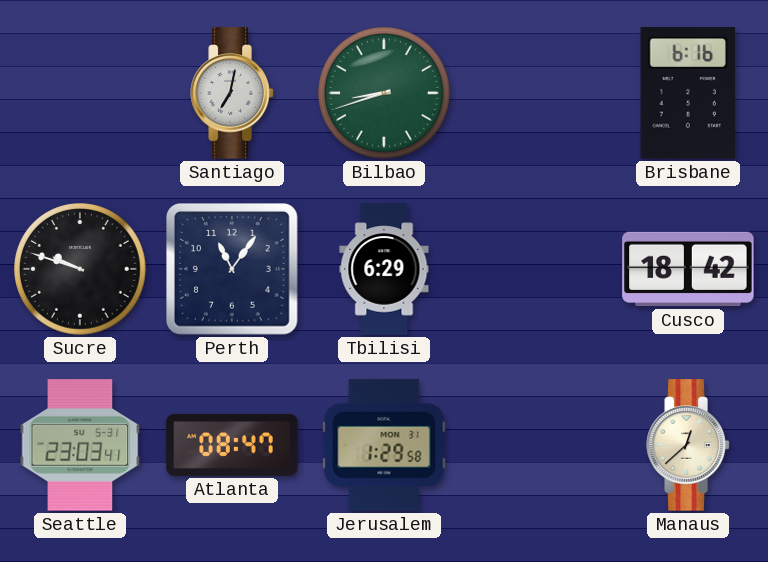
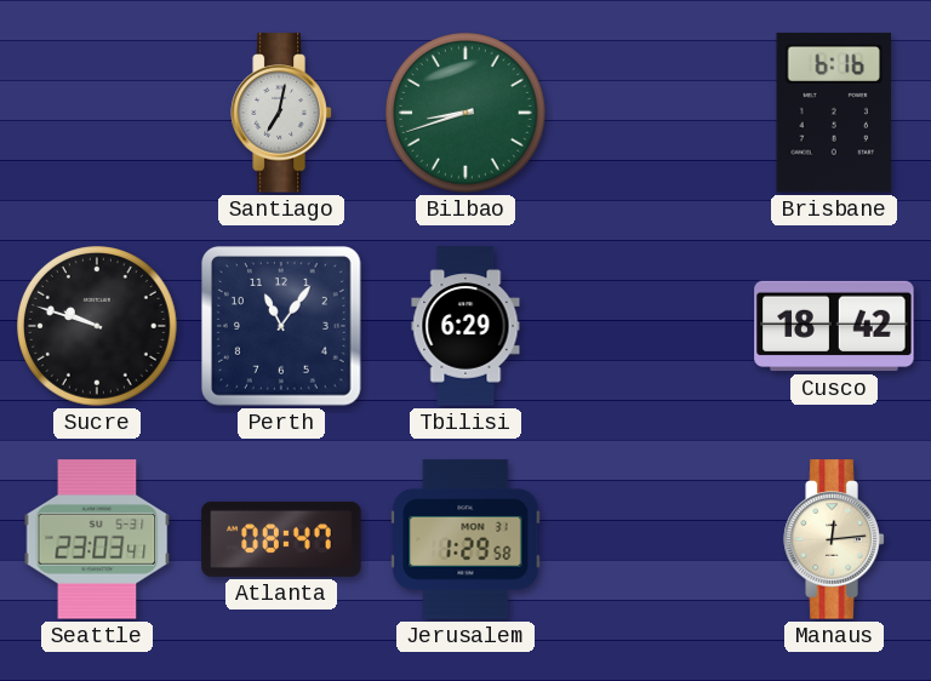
Manaus: 12:38 -> 12:14
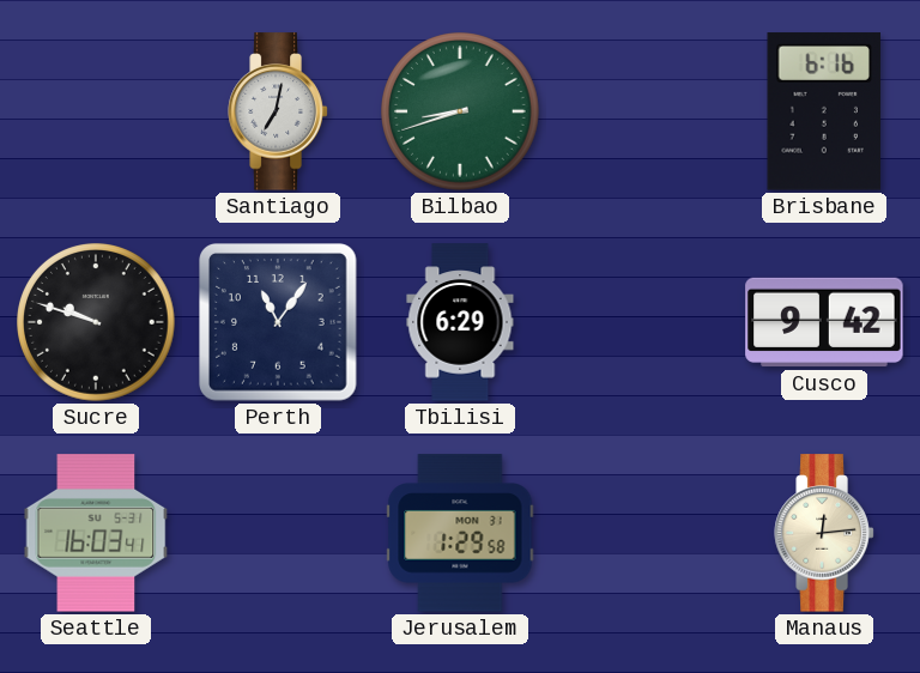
Cusco: 18:42 -> 9:42
Seattle: 23:03 -> 16:03
Atlanta: 08:47 -> none
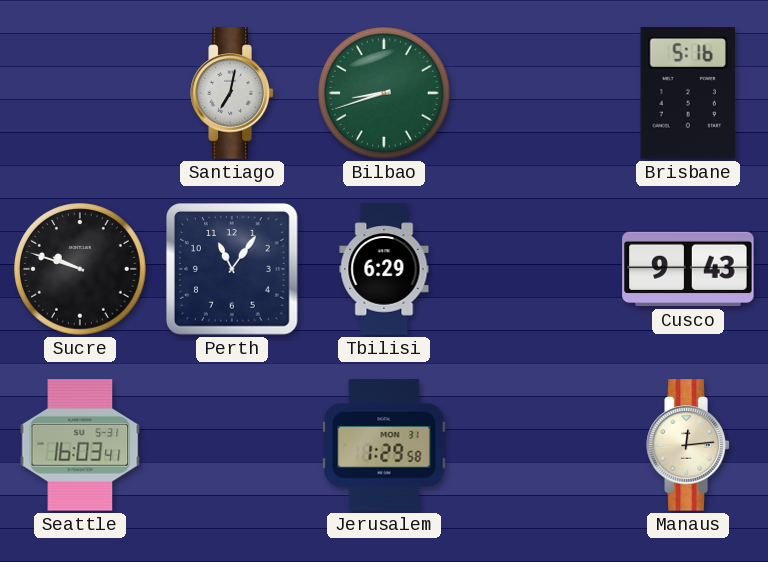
Brisbane: 6:16 -> 5:16
Cusco: 9:42 -> 9:43
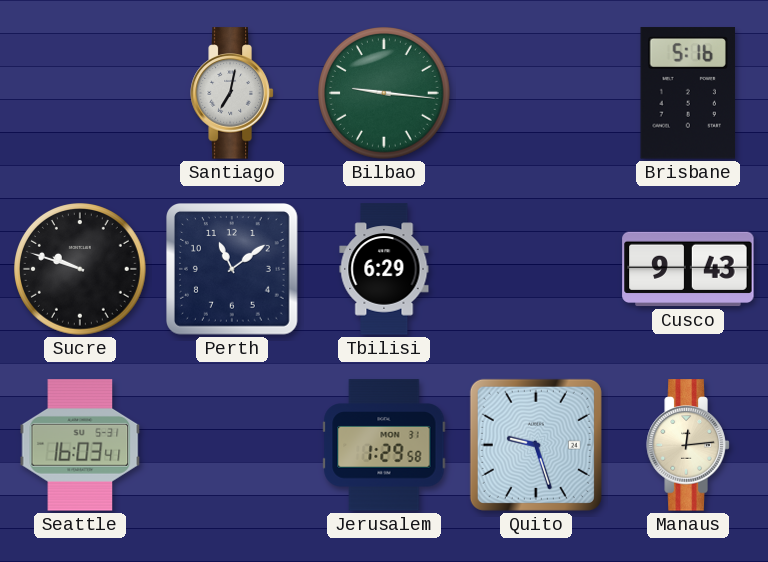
Bilbao: 8:42 -> 9:16
Perth: 11:06 -> 11:09
Quito: none -> 9:27
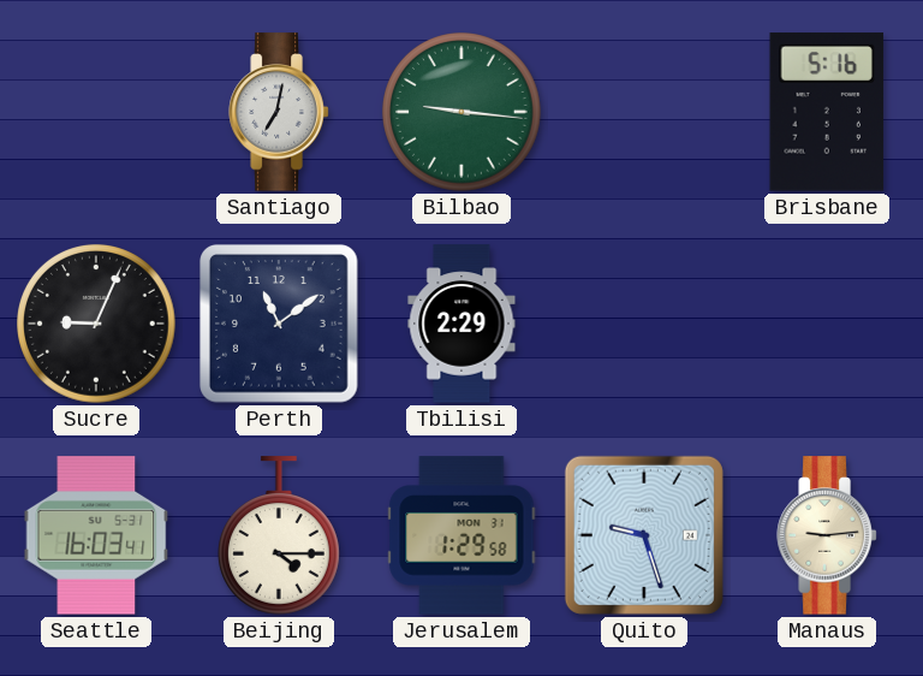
Sucre: 9:48 -> 9:04
Tbilisi: 6:29 -> 2:29
Cusco: 9:43 -> none
Beijing: none -> 4:15
Manaus: 12:14 -> 9:14
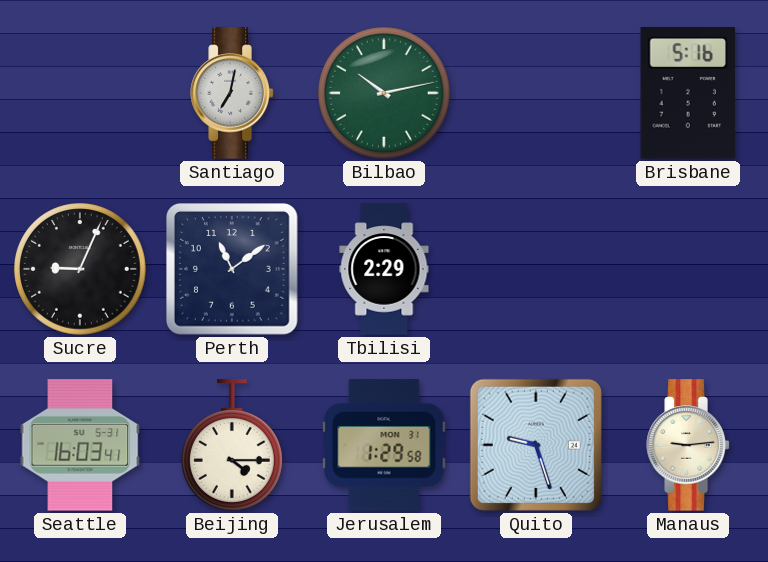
Bilbao: 9:16 -> 10:13
